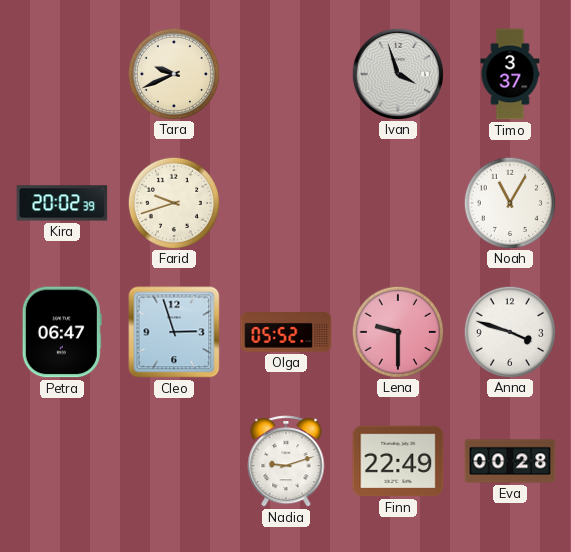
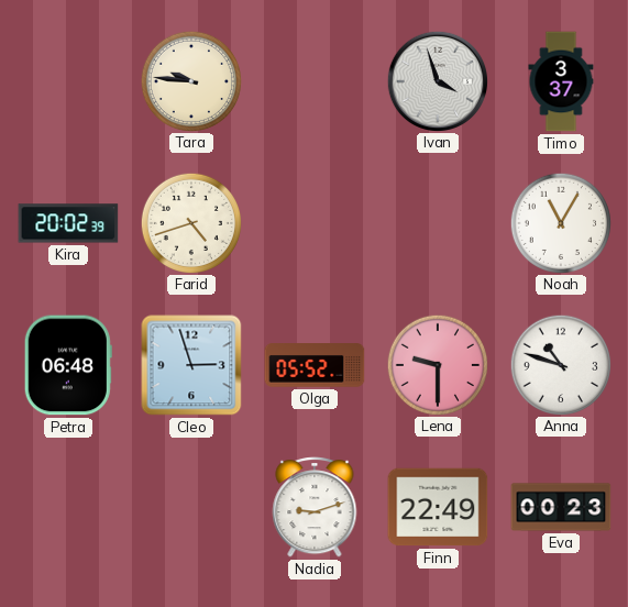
Tara: 9:41 -> 9:46
Farid: 9:42 -> 4:42
Petra: 06:47 -> 06:48
Anna: 3:48 -> 10:48
Eva: 00:28 -> 00:23
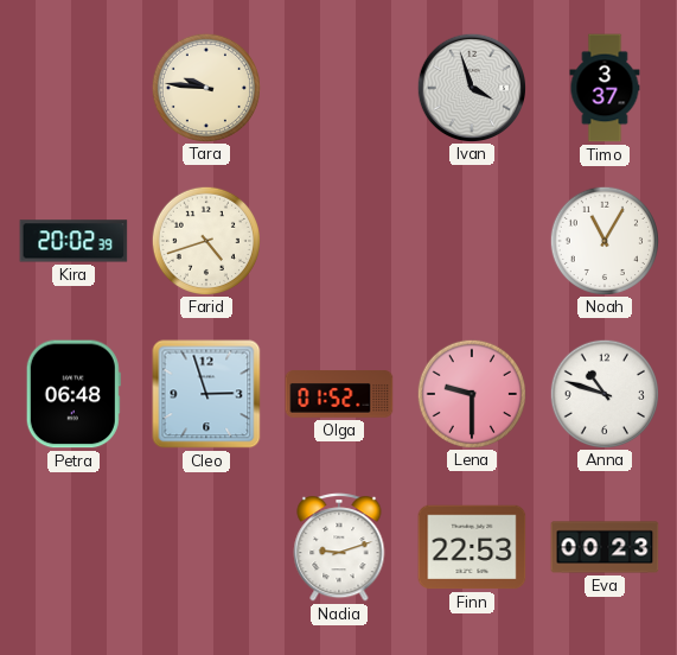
Olga: 05:52 -> 01:52
Finn: 22:49 -> 22:53
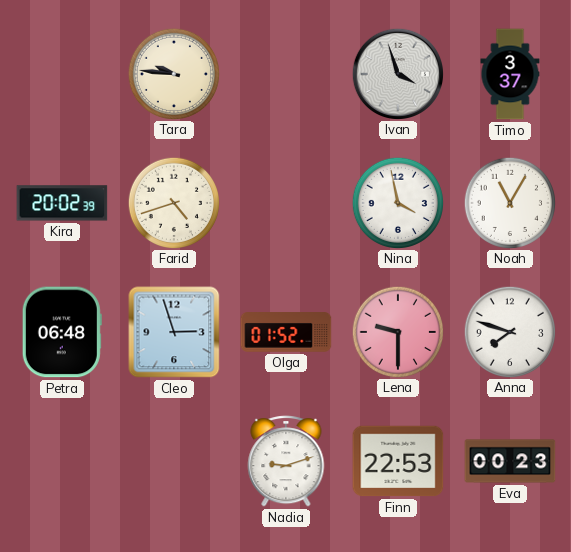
Nina: none -> 3:58
Anna: 10:48 -> 7:48
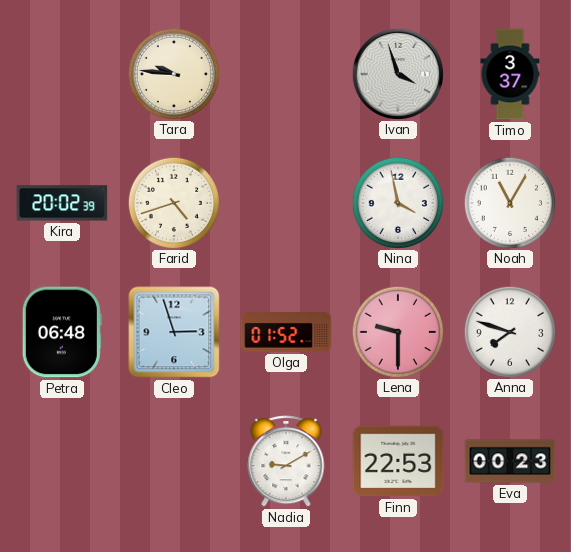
Nadia: 9:12 -> 9:10
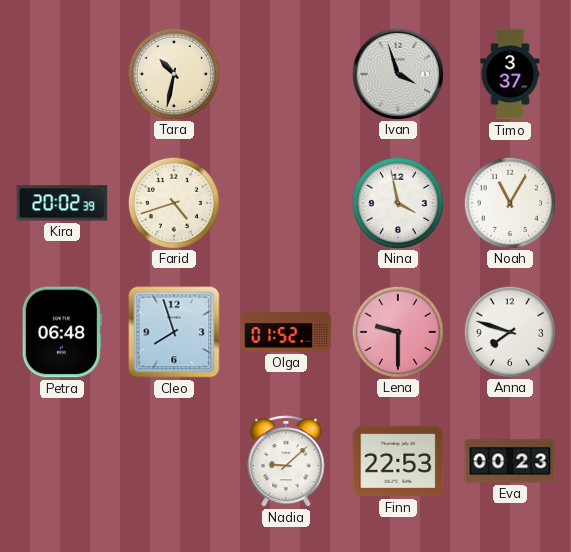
Tara: 9:46 -> 10:32
Cleo: 2:57 -> 7:57
Nadia: 9:10 -> 9:08
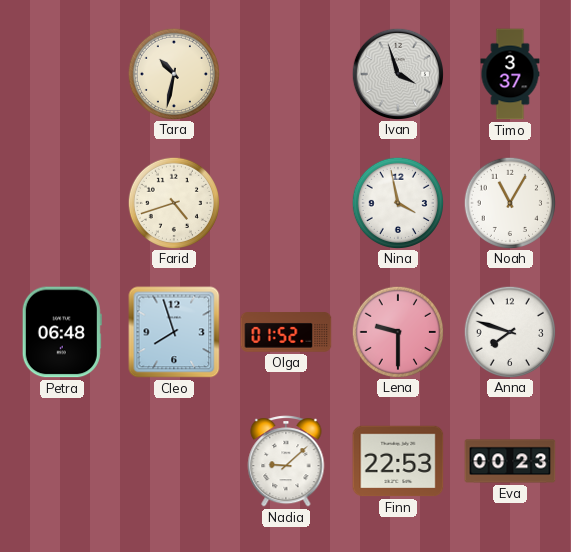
Kira: 20:02 -> none
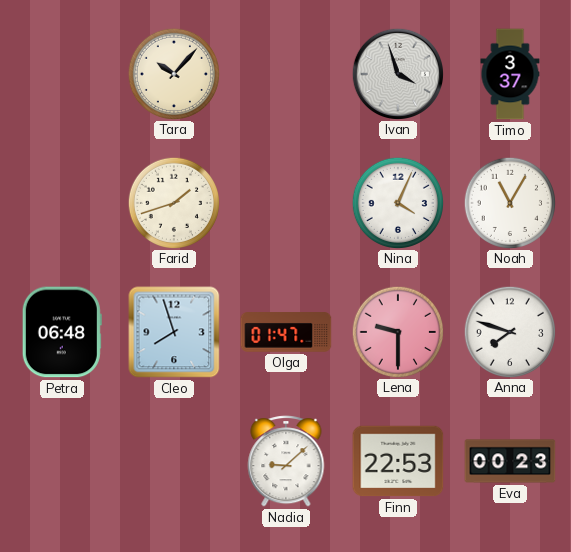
Tara: 10:32 -> 10:07
Farid: 4:42 -> 1:42
Nina: 3:58 -> 4:04
Olga: 01:52 -> 01:47
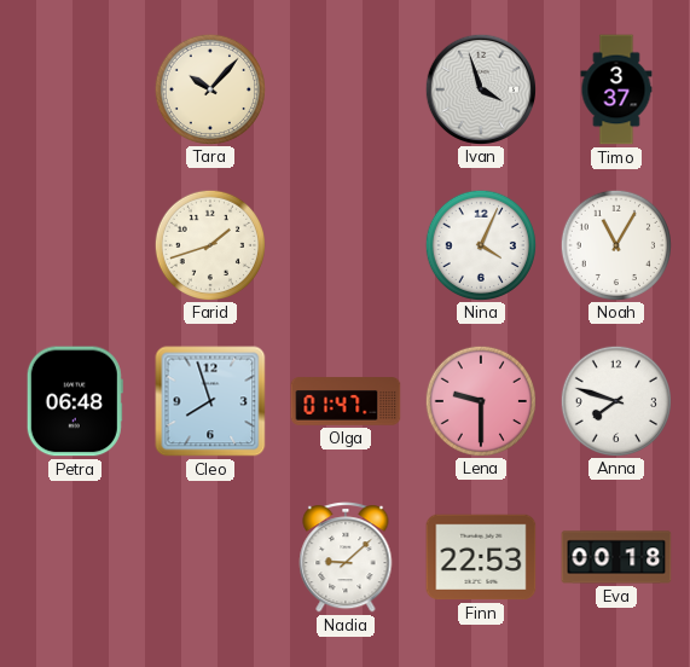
Eva: 00:23 -> 00:18
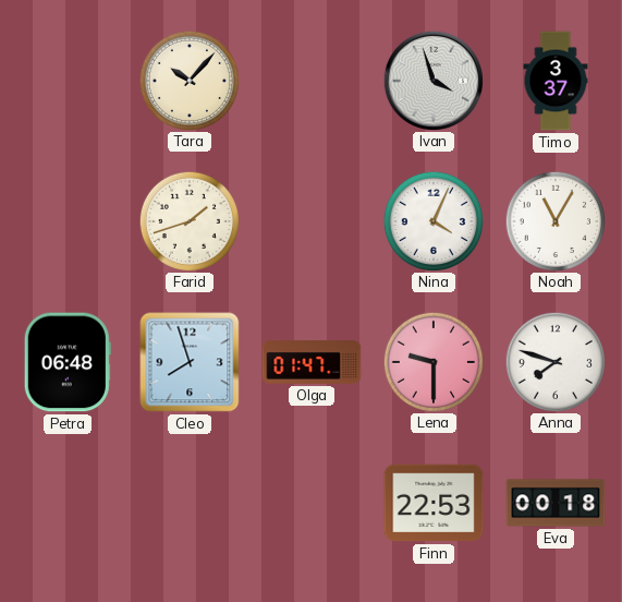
Nadia: 9:08 -> none
